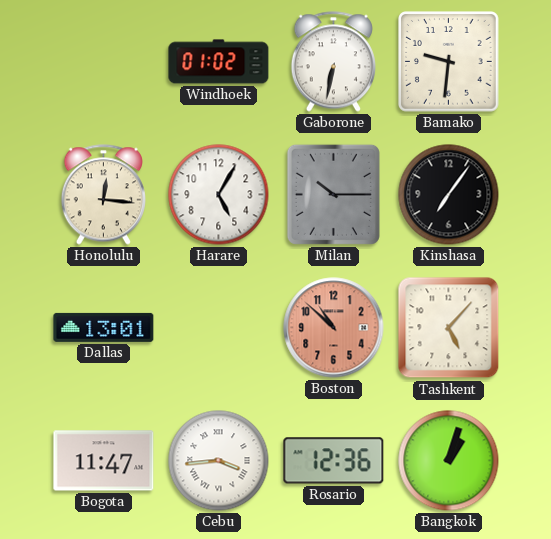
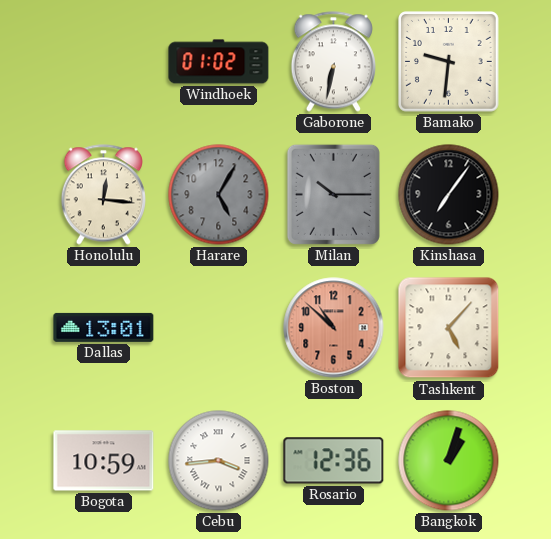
Harare dial: white -> grey
Bogota: 11:47 -> 10:59
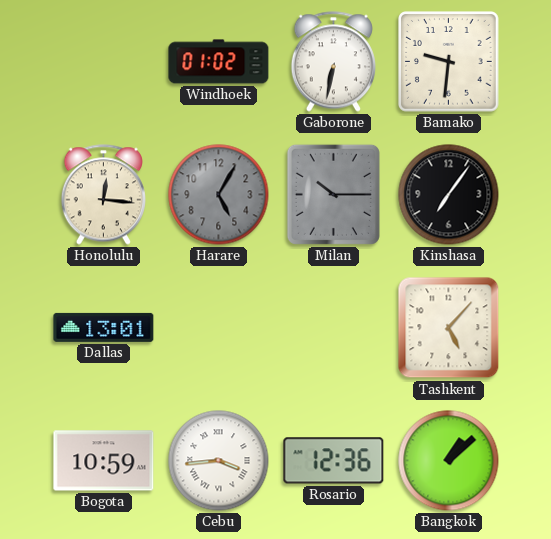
Boston: 10:52 -> none
Bangkok: 1:03 -> 1:08
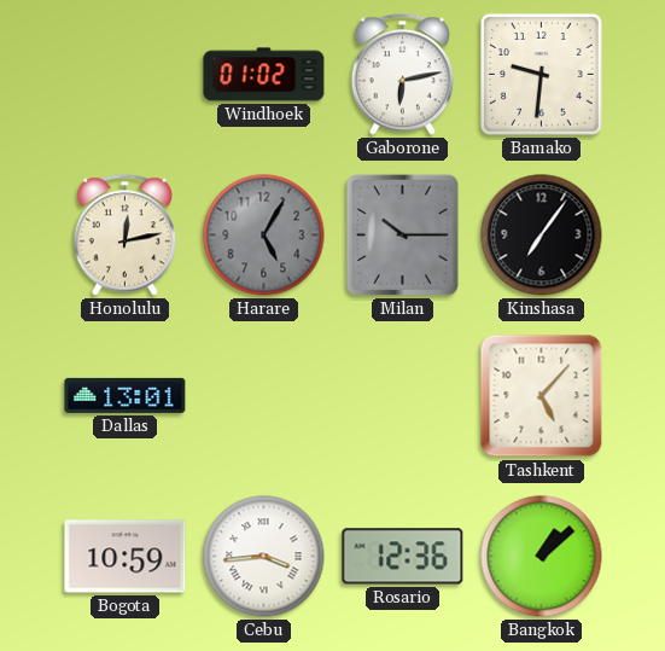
Gaborone: 6:32 -> 6:13
Honolulu: 12:16 -> 12:13
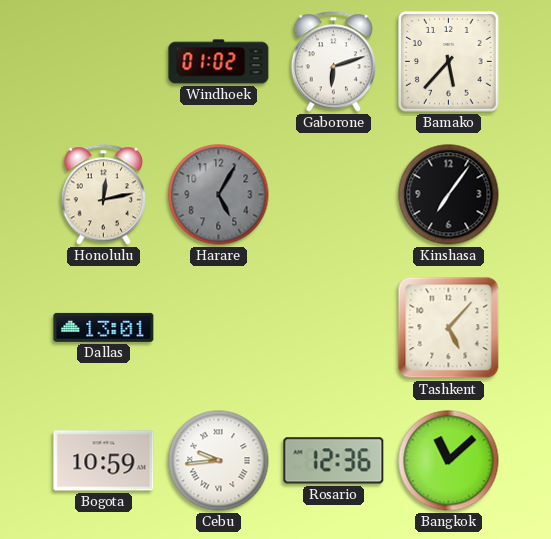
Gaborone: 6:13 -> 6:12
Bamako: 9:31 -> 5:37
Milan: 10:15 -> none
Cebu: 3:44 -> 9:44
Bangkok: 1:08 -> 11:08
